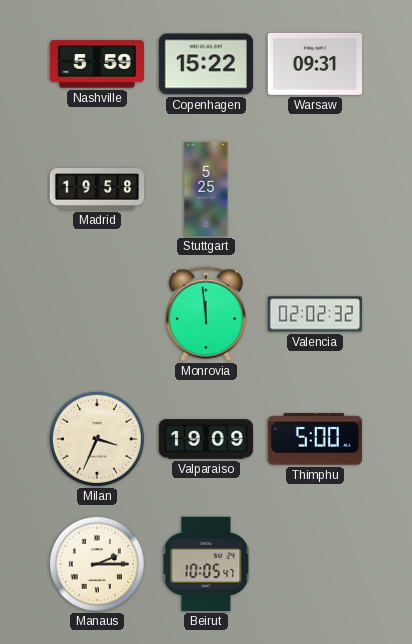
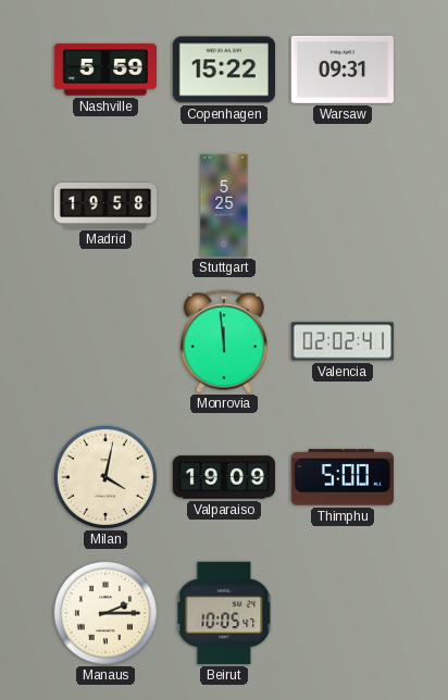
Valencia: 02:02:32 -> 02:02:41
Milan: 3:34 -> 4:02
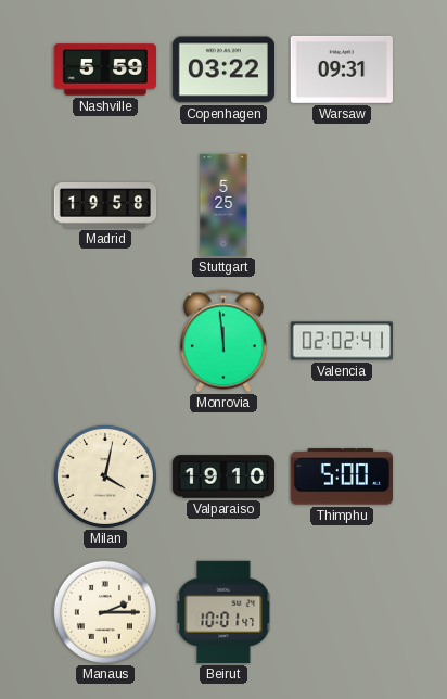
Copenhagen: 15:22 -> 03:22
Valparaiso: 19:09 -> 19:10
Beirut: 10:05 -> 10:01
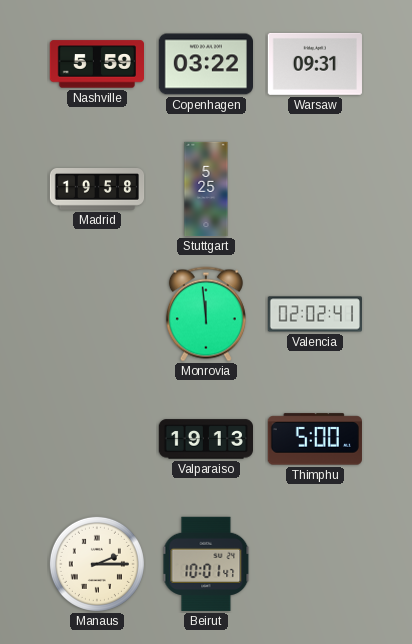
Milan: 4:02 -> none
Valparaiso: 19:10 -> 19:13
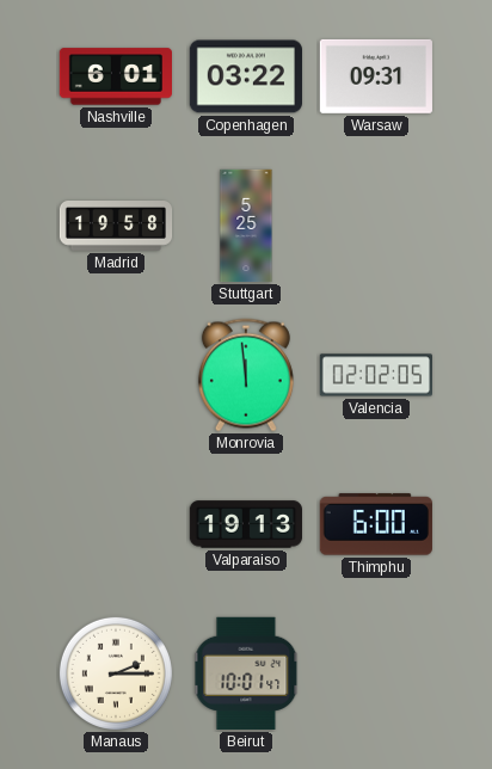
Nashville: 5:59 -> 6:01
Valencia: 02:02:41 -> 02:02:05
Thimphu: 5:00 -> 6:00
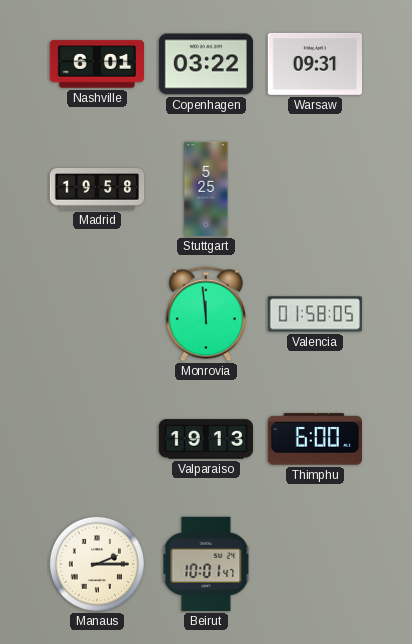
Valencia: 02:02 -> 01:58
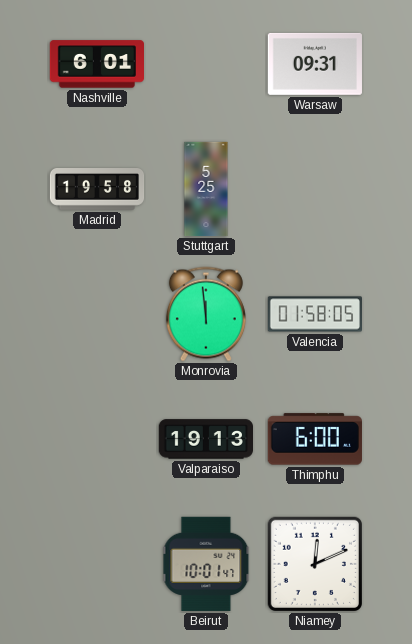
Copenhagen: 03:22 -> none
Manaus: 2:15 -> none
Niamey: none -> 12:11
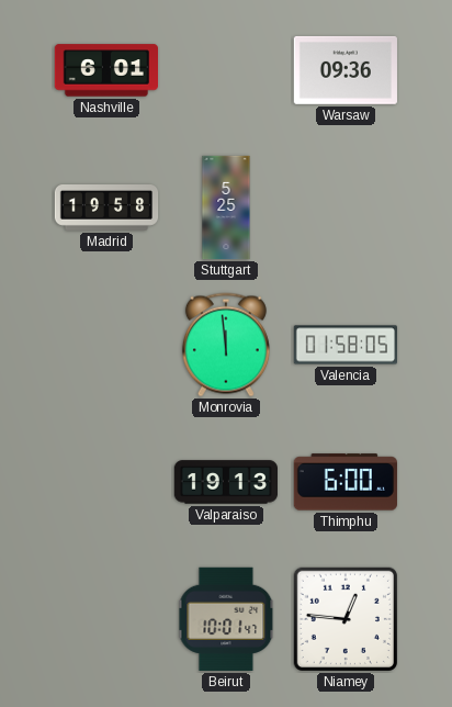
Warsaw: 09:31 -> 09:36
Niamey: 12:11 -> 12:46
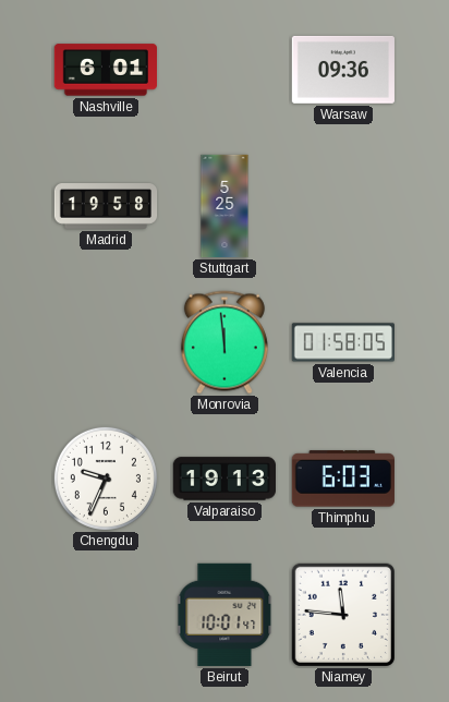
Chengdu: none -> 9:34
Thimphu: 6:00 -> 6:03
Niamey: 12:46 -> 11:46
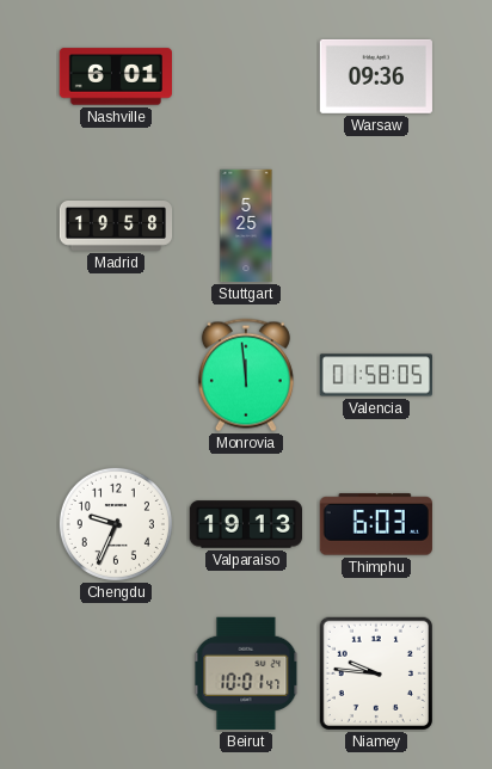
Niamey: 11:46 -> 9:46
